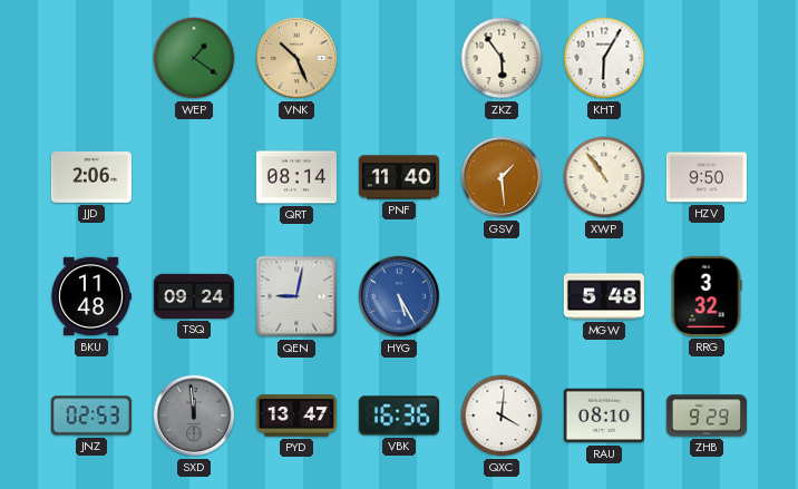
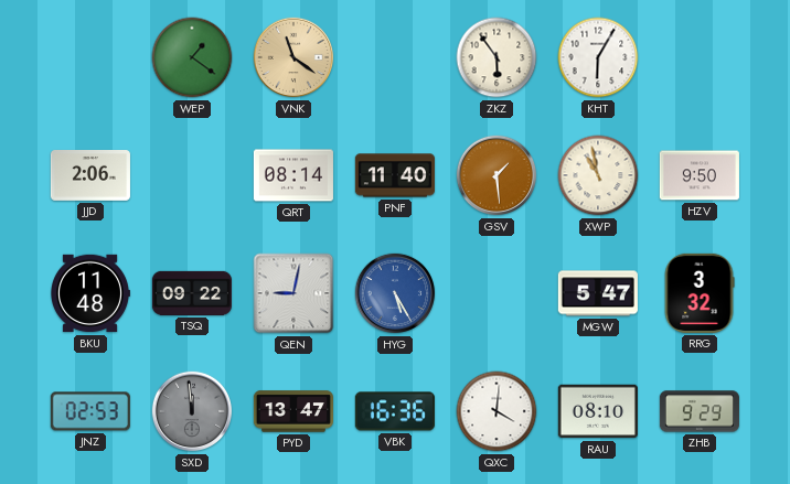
VNK: 10:26 -> 11:21
XWP: 10:54 -> 10:58
TSQ: 09:24 -> 09:22
MGW: 5:48 -> 5:47
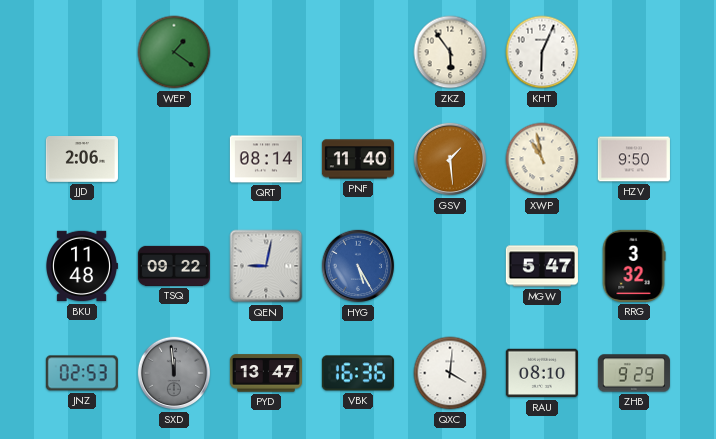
VNK: 11:21 -> none
KHT: 6:05 -> 6:04
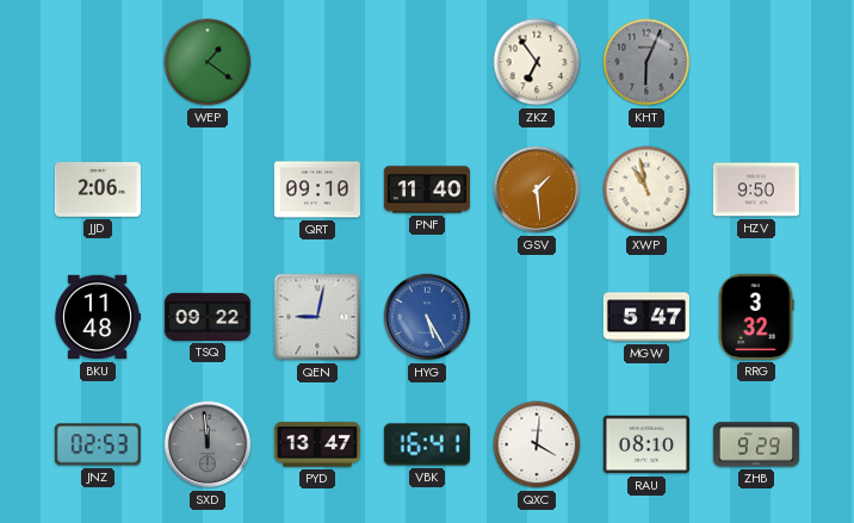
ZKZ: 5:54 -> 6:54
KHT dial: white -> grey
QRT: 08:14 -> 09:10
VBK: 16:36 -> 16:41
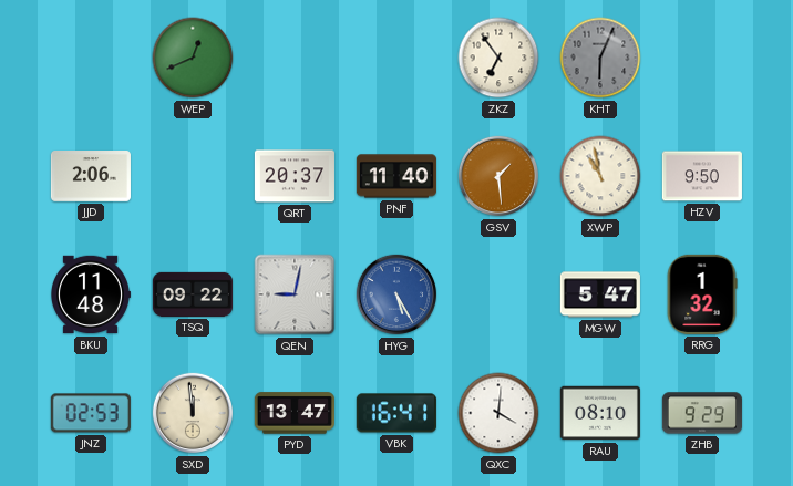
WEP: 1:21 -> 12:41
QRT: 09:10 -> 20:37
RRG: 3:32 -> 1:32
SXD dial: grey -> cream
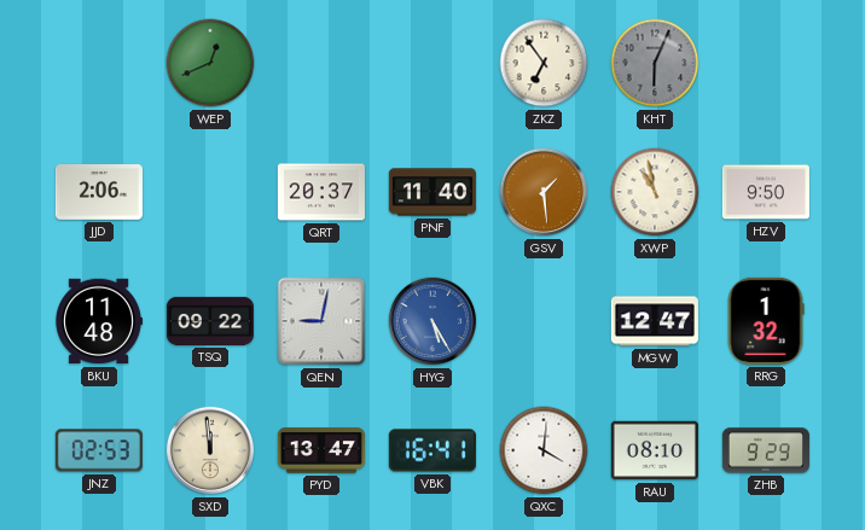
MGW: 5:47 -> 12:47
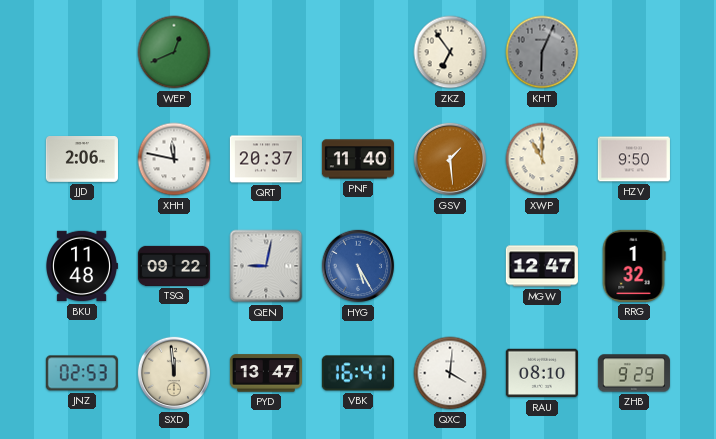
XHH: none -> 11:47
XWP: 10:58 -> 11:00
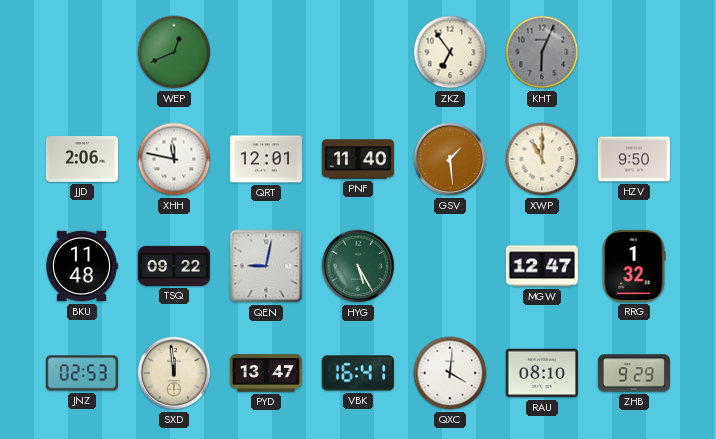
QRT: 20:37 -> 12:01
HYG dial: blue -> green
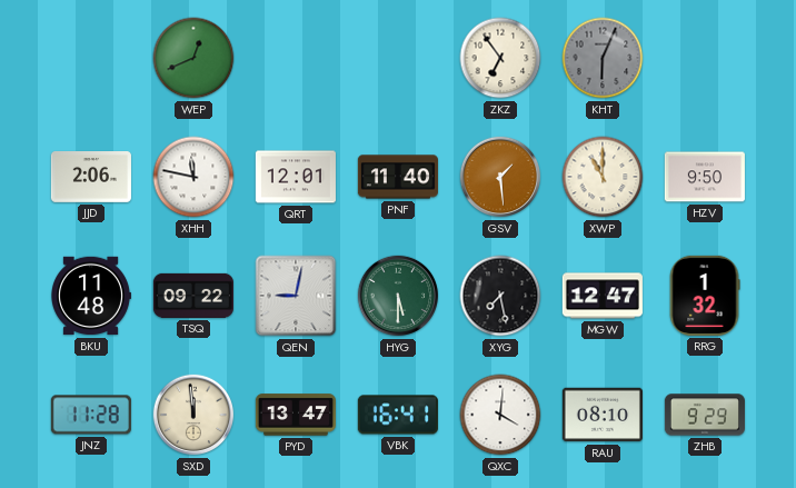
HYG: 5:25 -> 5:30
XYG: none -> 7:28
JNZ: 02:53 -> 11:28
